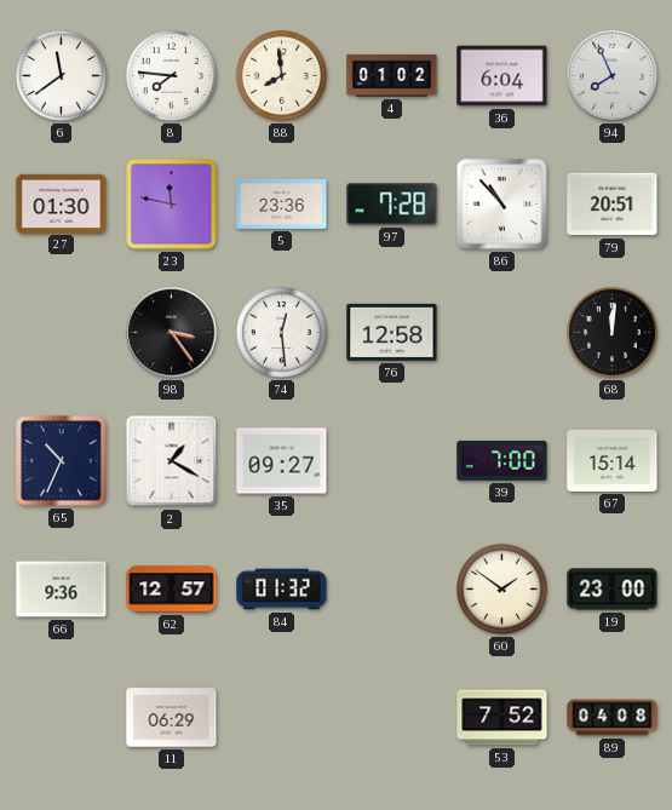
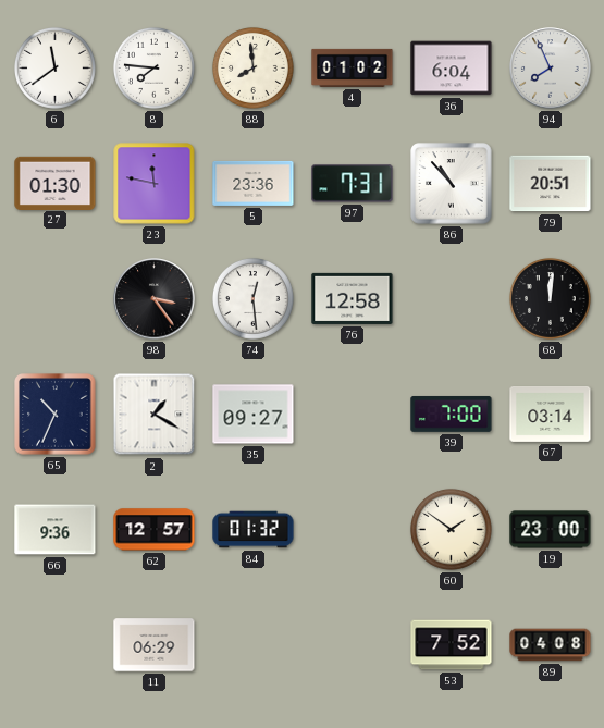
97: 7:28 -> 7:31
67: 15:14 -> 03:14
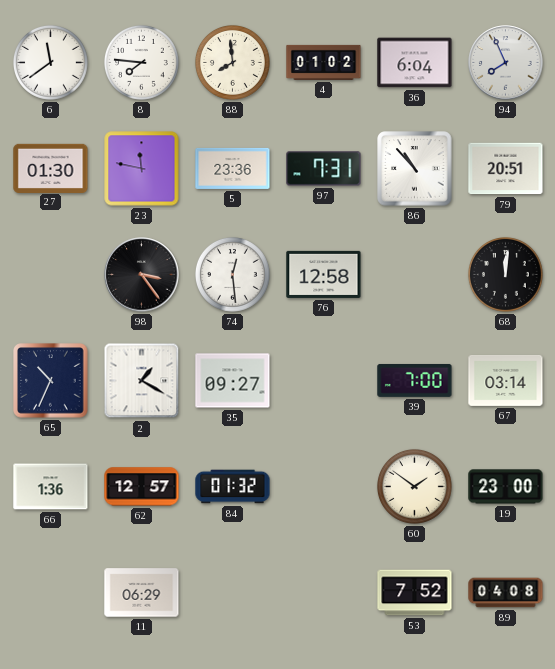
66: 9:36 -> 1:36
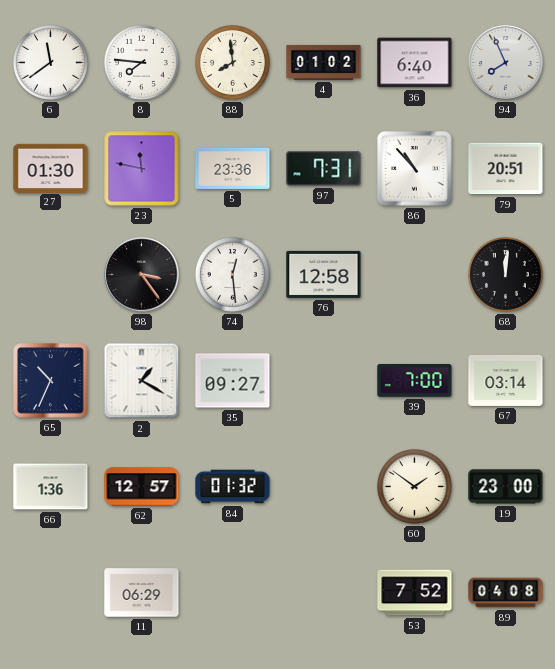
36: 6:04 -> 6:40
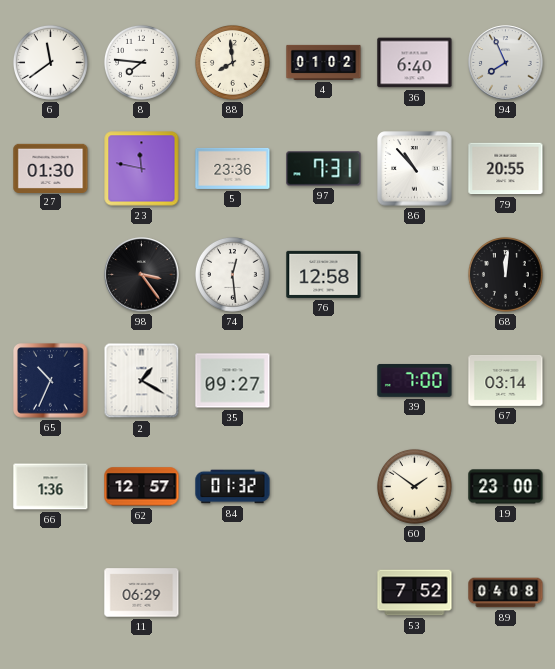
79: 20:51 -> 20:55
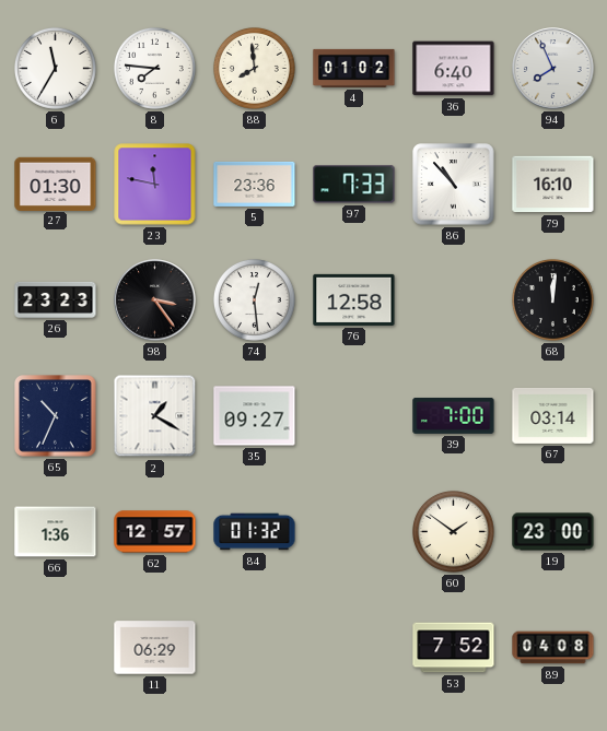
6: 11:39 -> 11:35
97: 7:31 -> 7:33
79: 20:55 -> 16:10
26: none -> 23:23
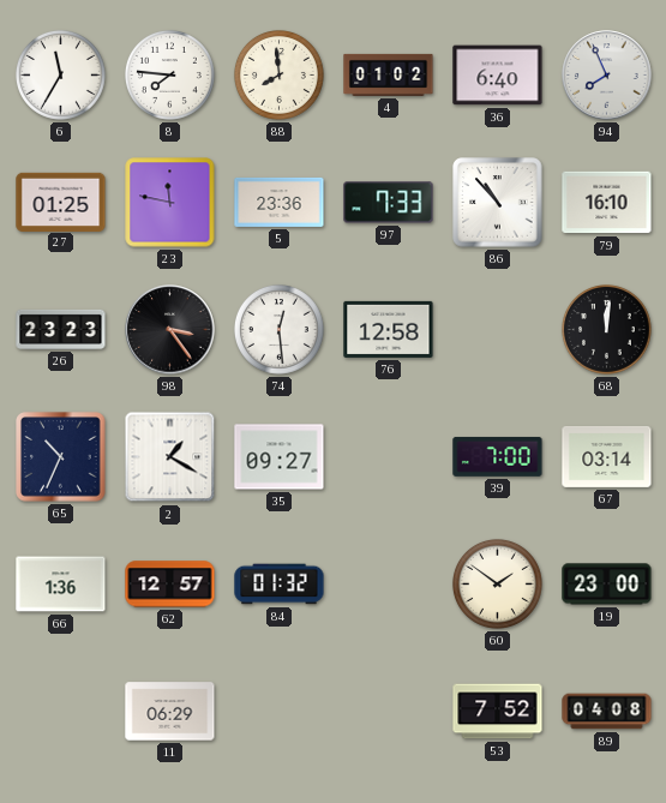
27: 01:30 -> 01:25
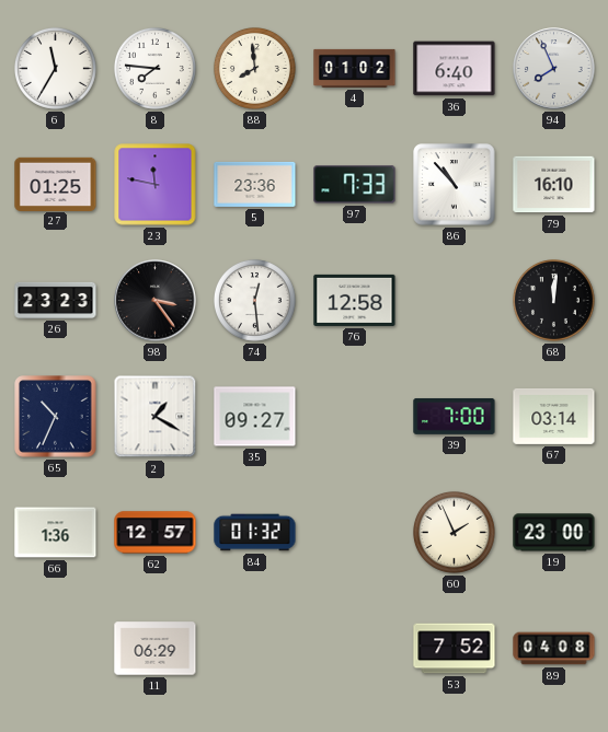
60: 1:51 -> 1:56
